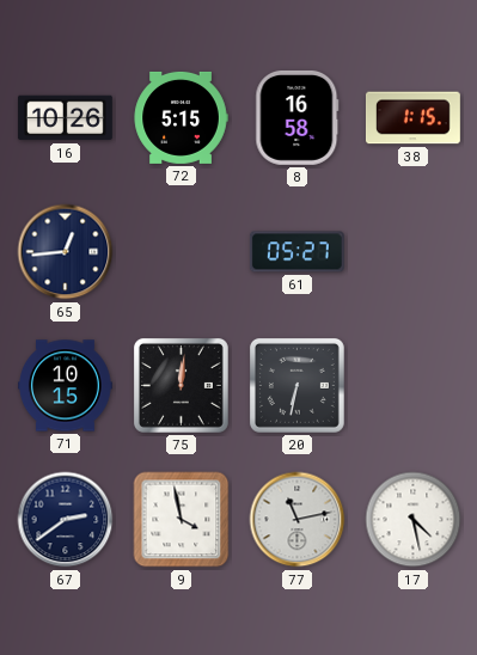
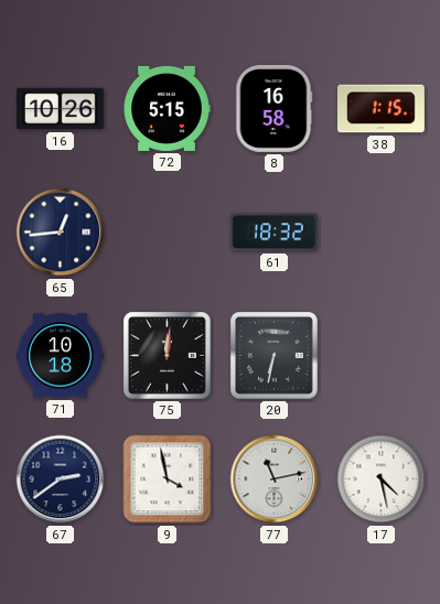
61: 05:27 -> 18:32
71: 10:15 -> 10:18
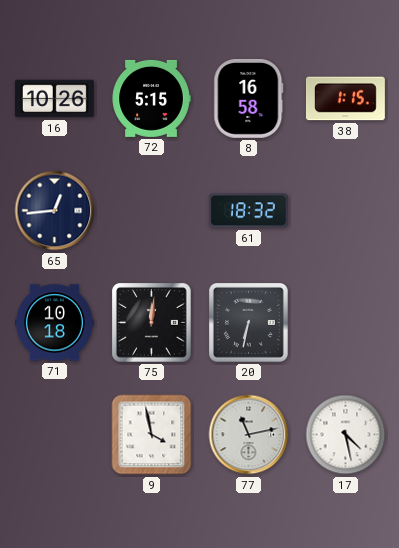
67: 2:39 -> none
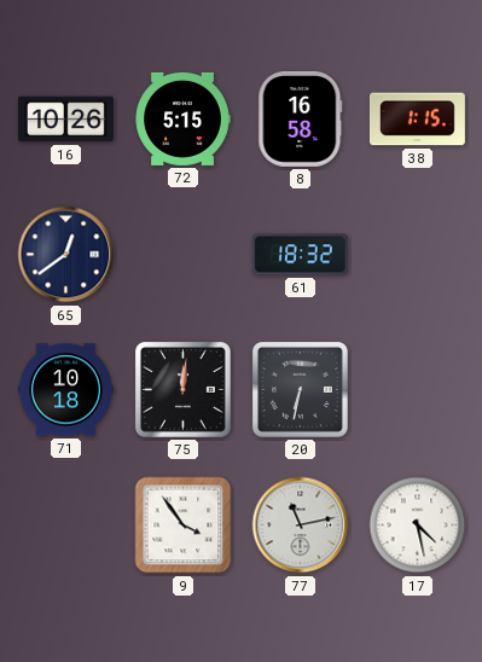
65: 12:44 -> 12:39
9: 3:58 -> 3:54
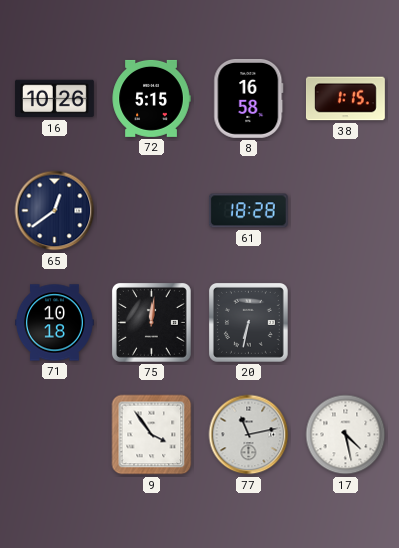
61: 18:32 -> 18:28
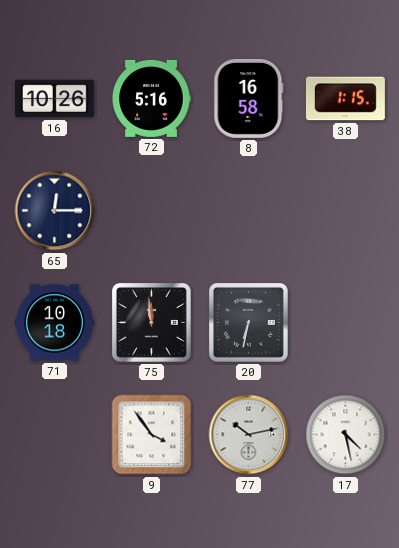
72: 5:15 -> 5:16
65: 12:39 -> 12:15
61: 18:28 -> none
75: 12:01 -> 11:59
77: 11:13 -> 10:13
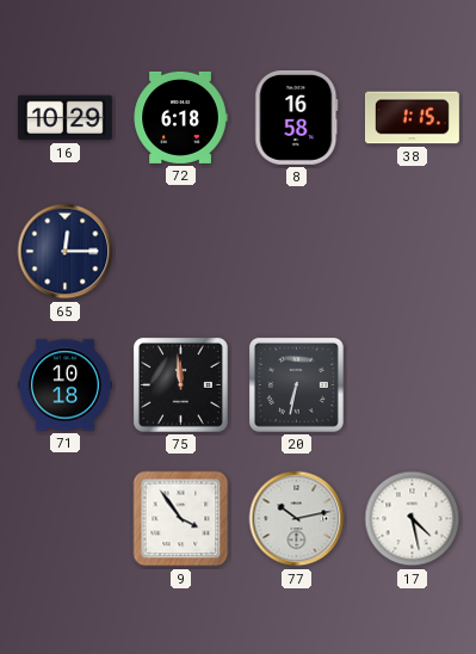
16: 10:26 -> 10:29
72: 5:16 -> 6:18
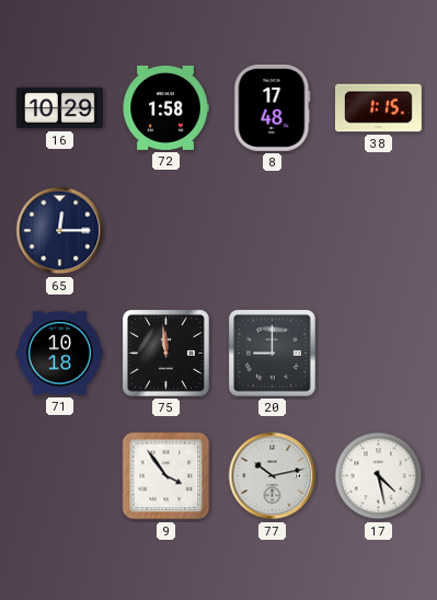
72: 6:18 -> 1:58
8: 16:58 -> 17:48
20: 6:32 -> 9:00
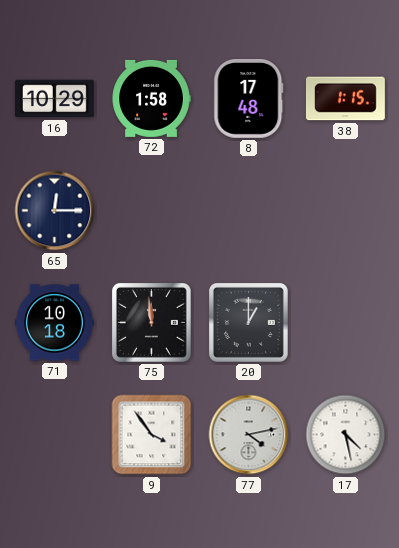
20: 9:00 -> 1:00
77: 10:13 -> 4:13
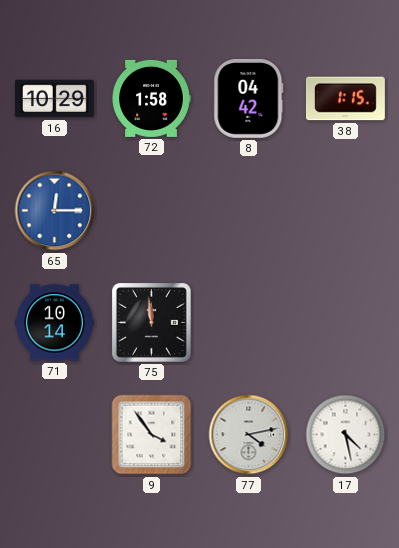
8: 17:48 -> 04:42
65 dial: navy -> blue
71: 10:18 -> 10:14
20: 1:00 -> none
